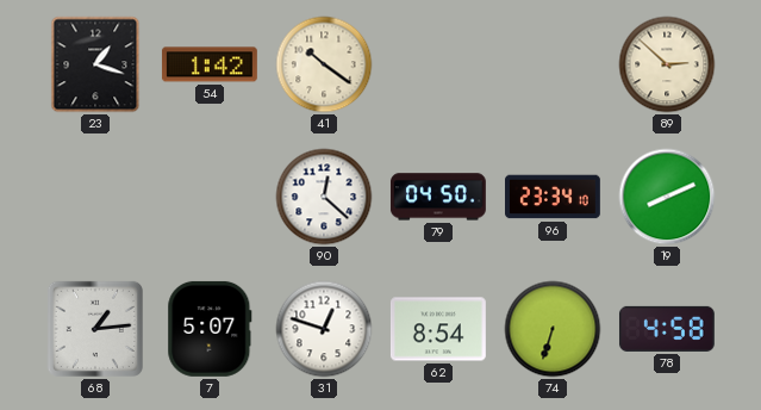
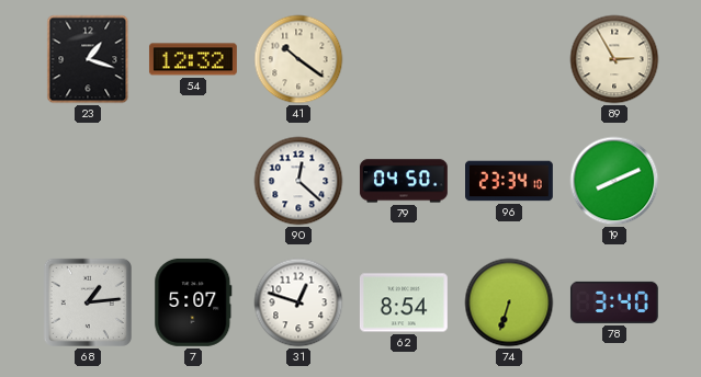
54: 1:42 -> 12:32
89: 2:52 -> 2:55
78: 4:58 -> 3:40
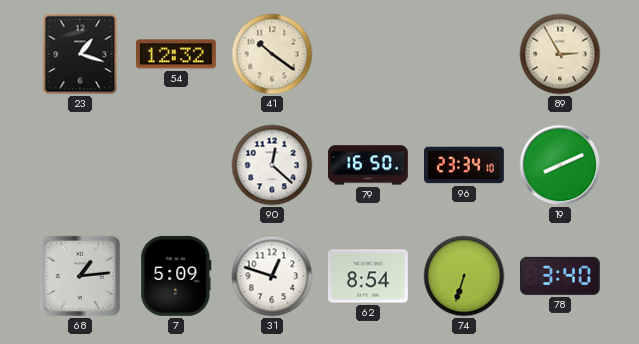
79: 04:50 -> 16:50
7: 5:07 -> 5:09
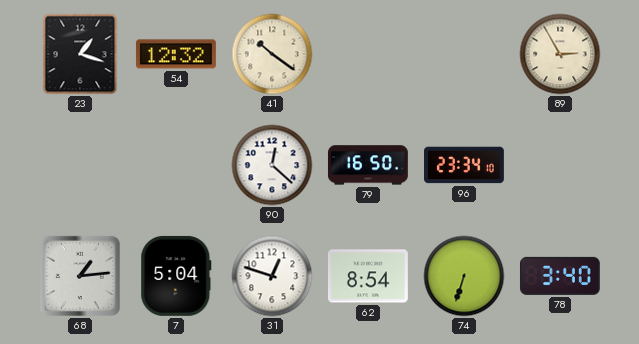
19: 8:11 -> none
7: 5:09 -> 5:04
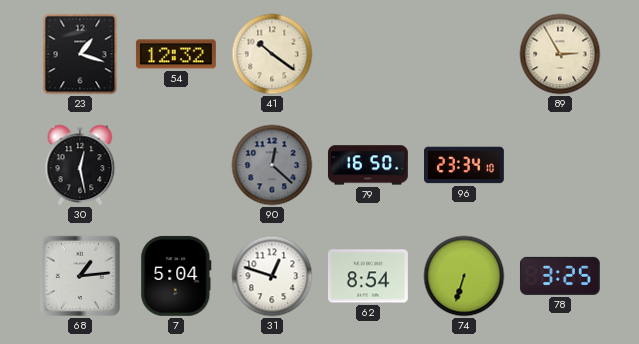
30: none -> 12:28
90 dial: white -> grey
78: 3:40 -> 3:25
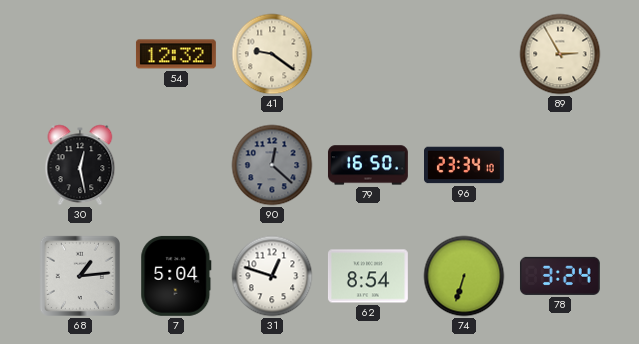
23: 1:18 -> none
41: 10:21 -> 9:21
78: 3:25 -> 3:24
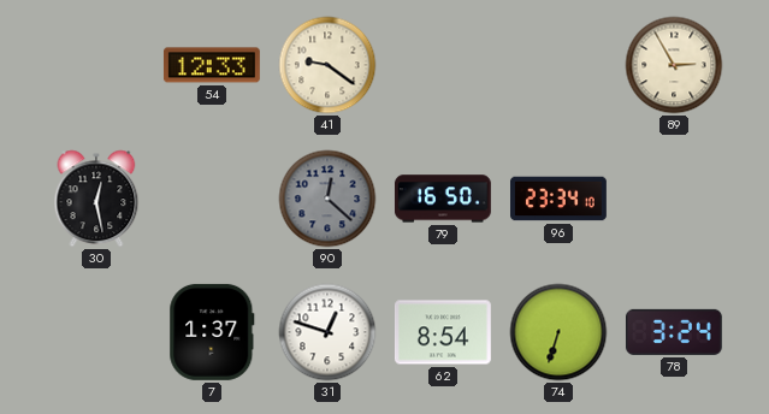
54: 12:32 -> 12:33
68: 1:14 -> none
7: 5:04 -> 1:37
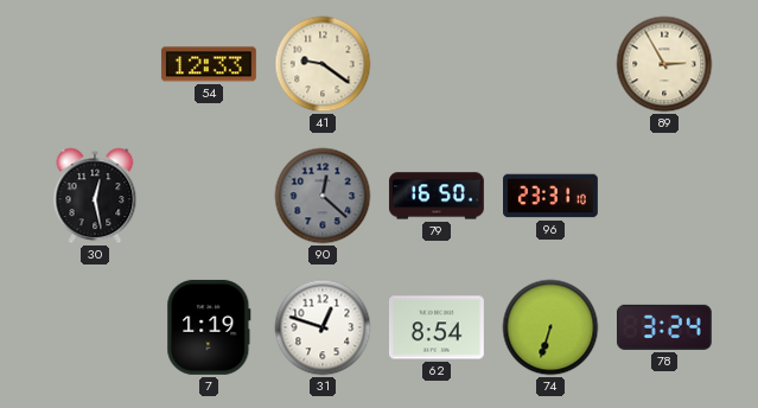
96: 23:34 -> 23:31
7: 1:37 -> 1:19
